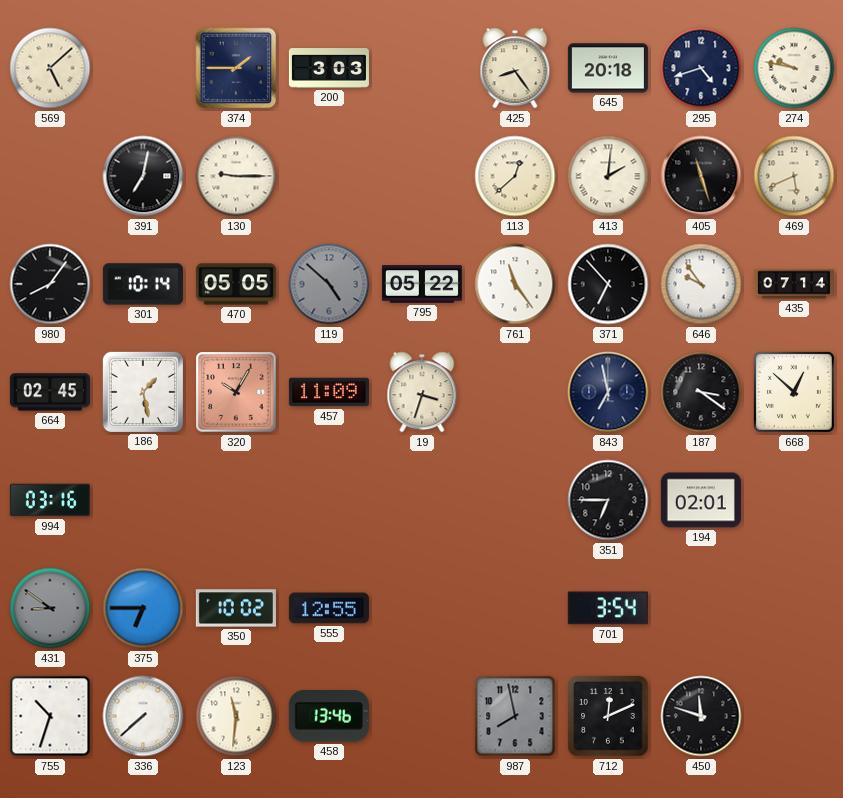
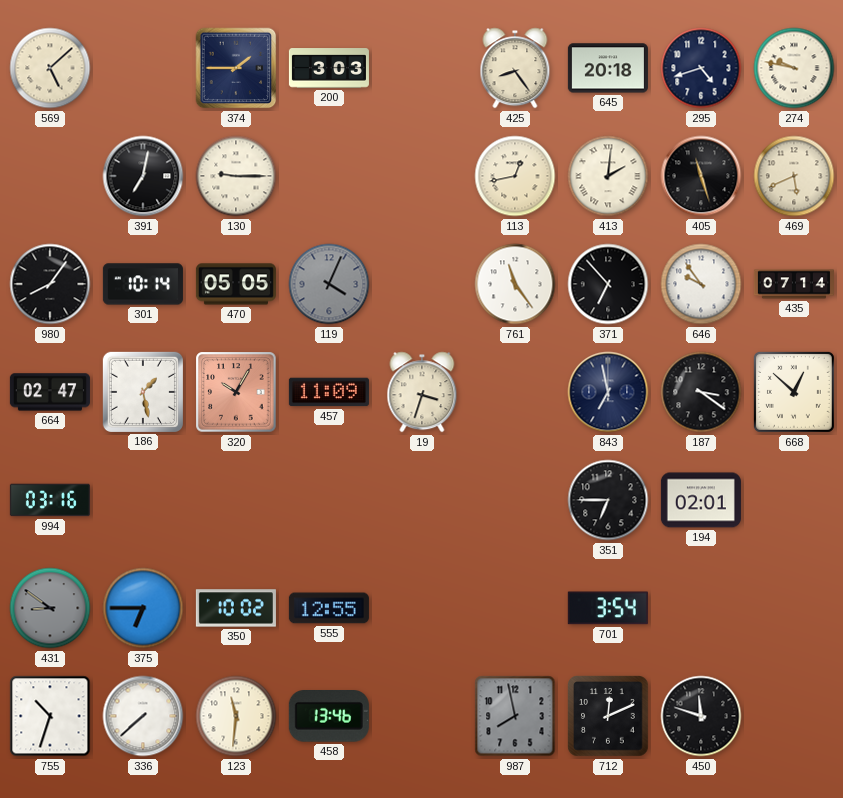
113: 12:38 -> 12:43
119: 4:52 -> 4:04
795: 05:22 -> none
664: 02:45 -> 02:47
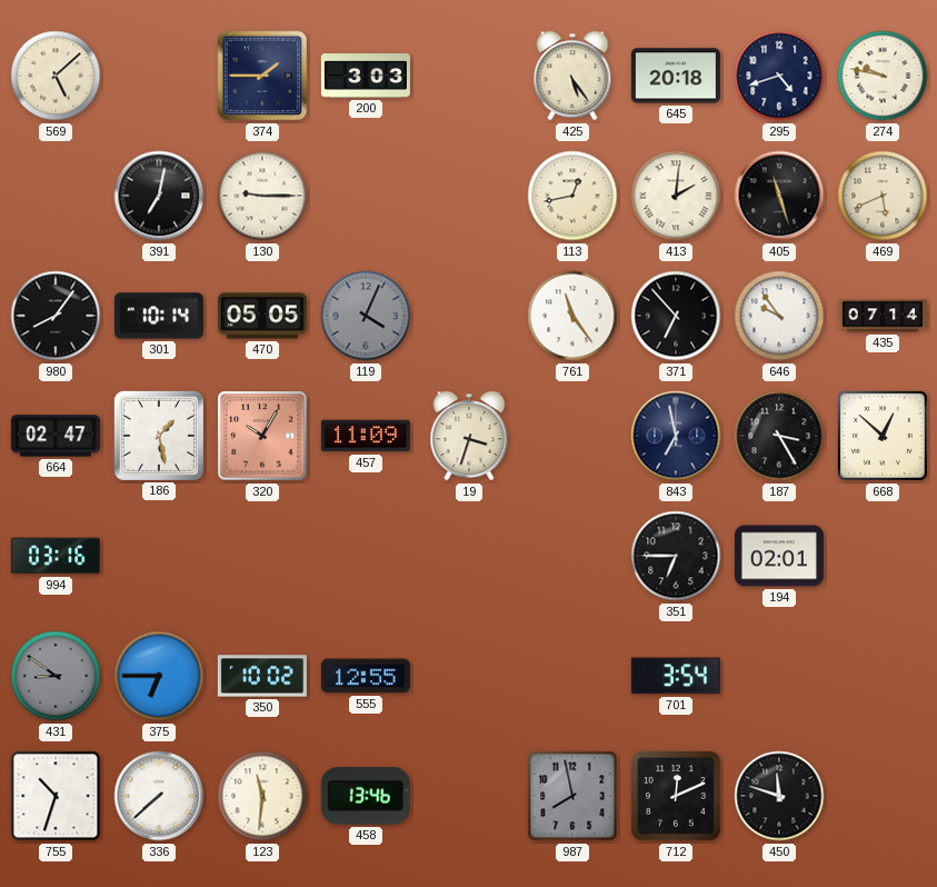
425: 8:24 -> 5:24
187: 3:21 -> 3:25
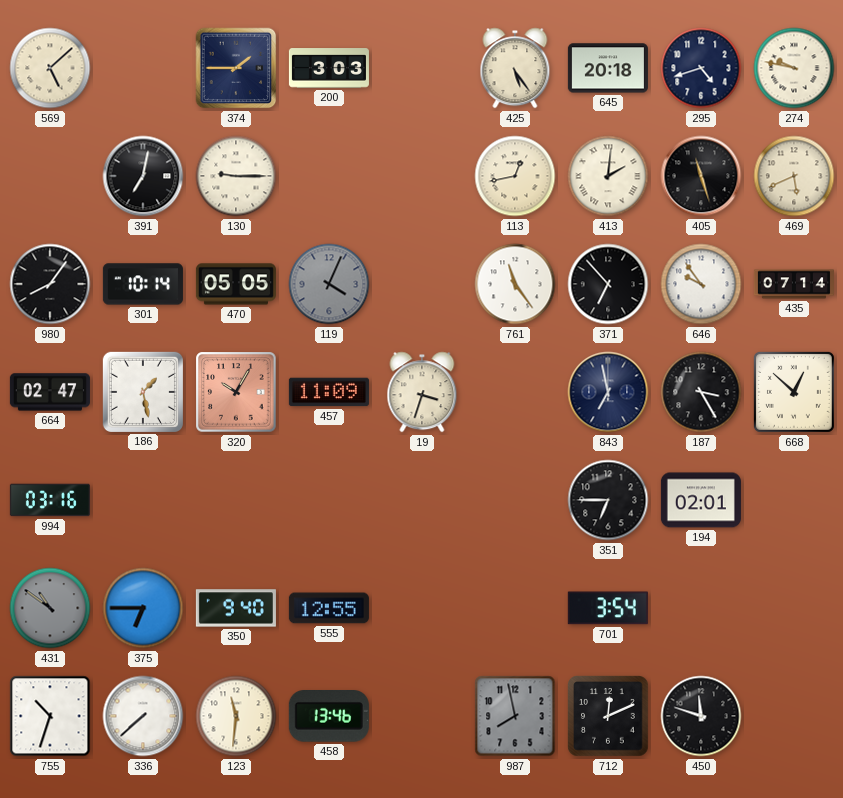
431: 8:51 -> 10:51
350: 10:02 -> 9:40
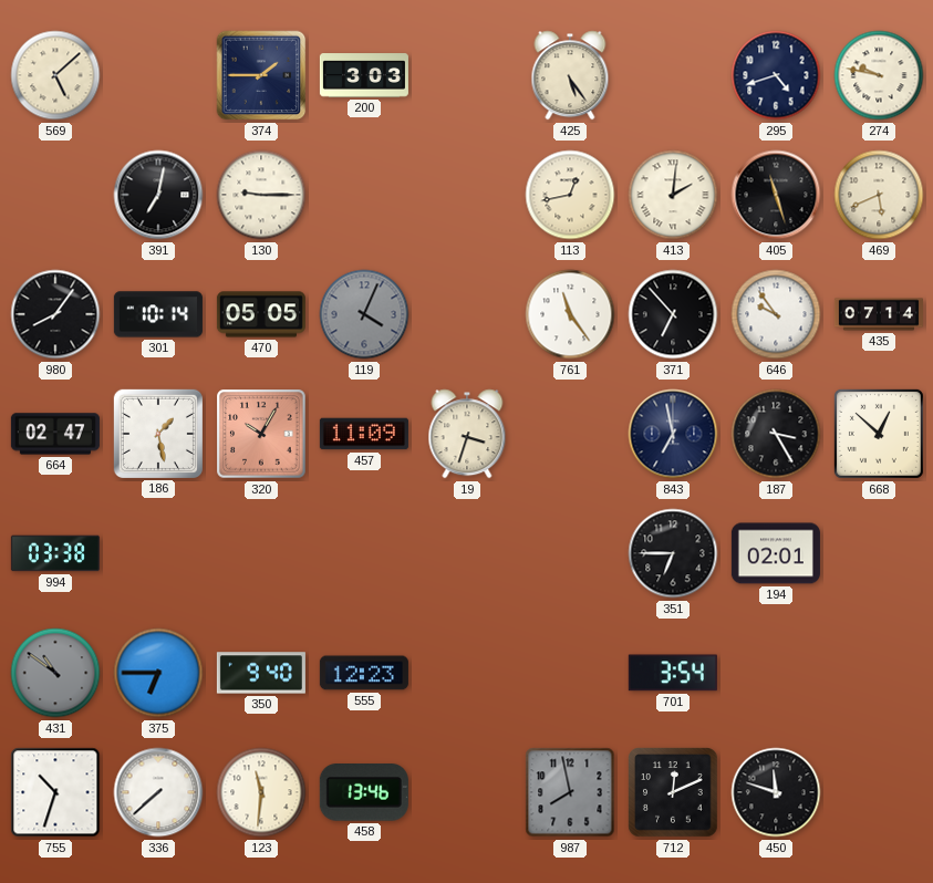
645: 20:18 -> none
994: 03:16 -> 03:38
555: 12:55 -> 12:23
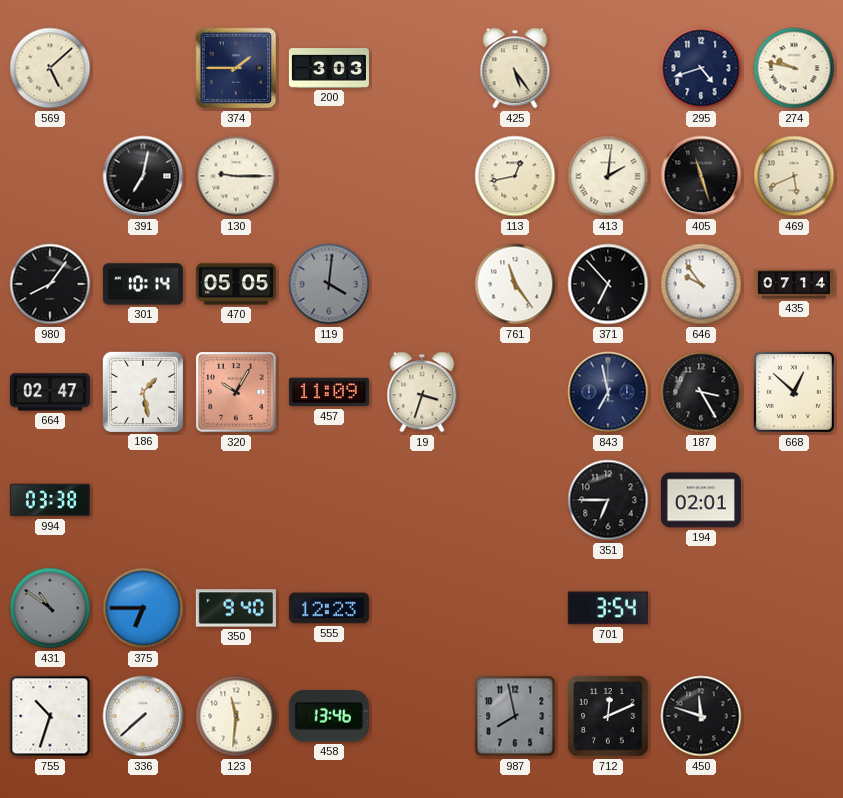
119: 4:04 -> 4:01
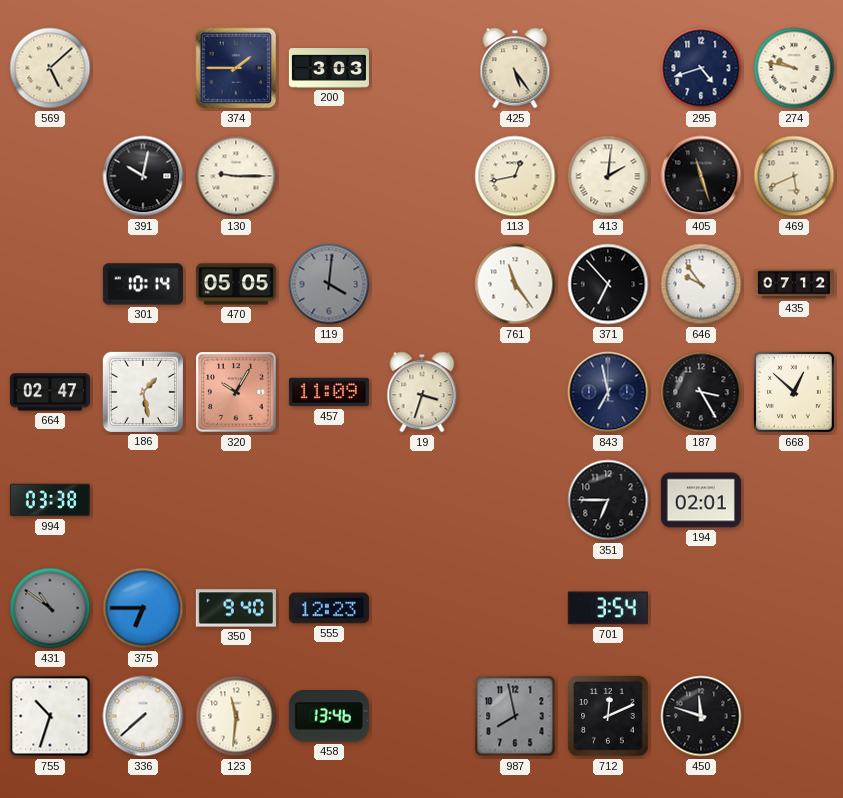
391: 7:02 -> 10:02
980: 8:06 -> none
435: 07:14 -> 07:12
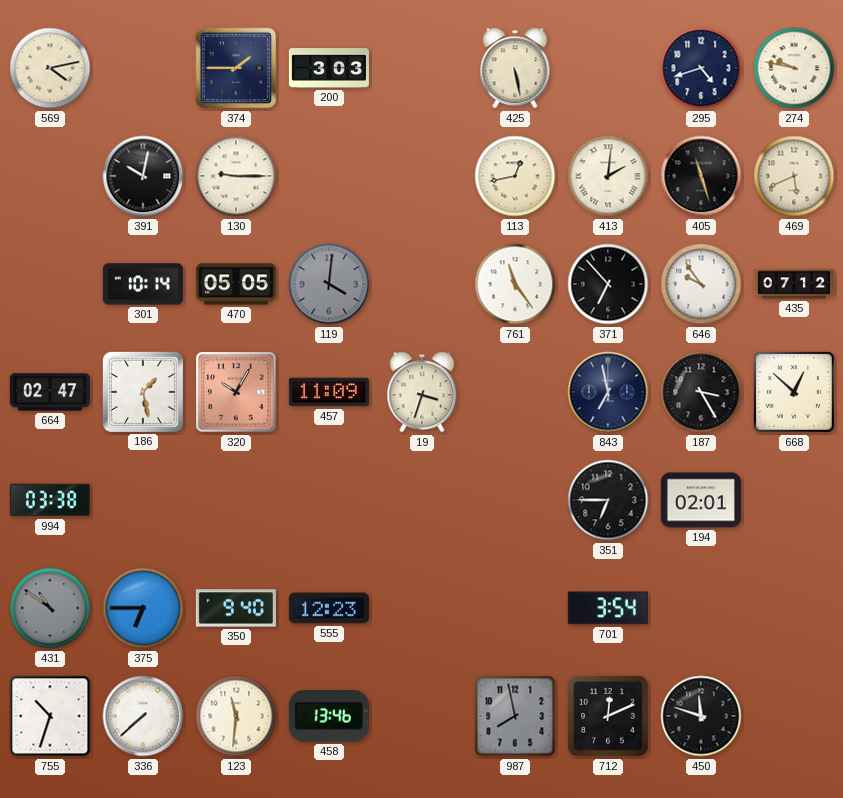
569: 5:08 -> 4:13
425: 5:24 -> 5:28
